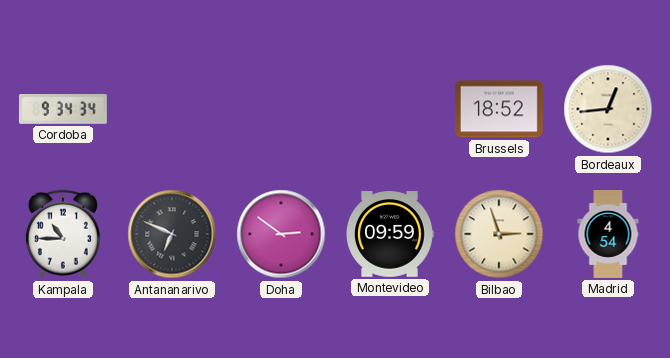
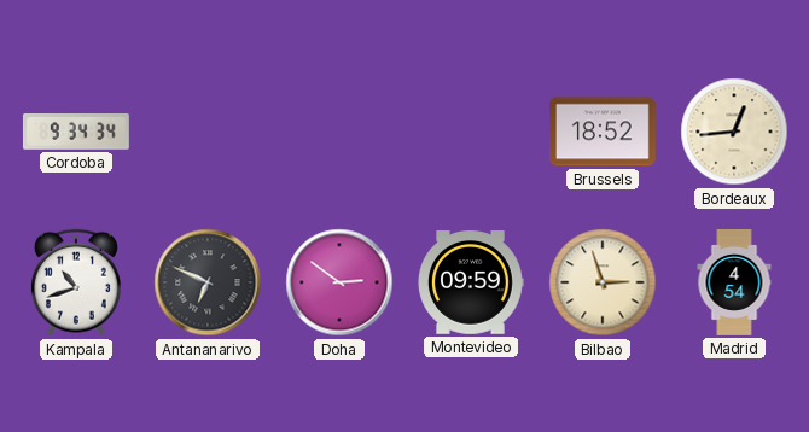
Kampala: 10:45 -> 10:42
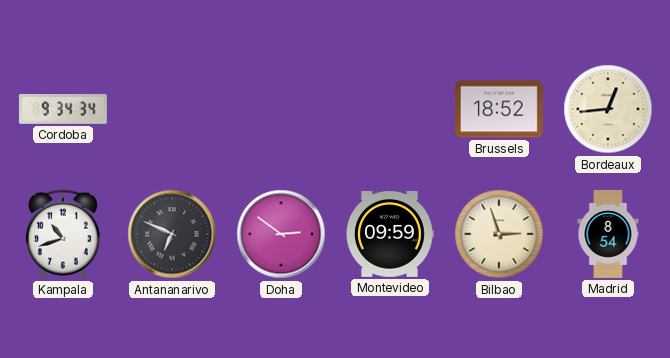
Madrid: 4:54 -> 8:54
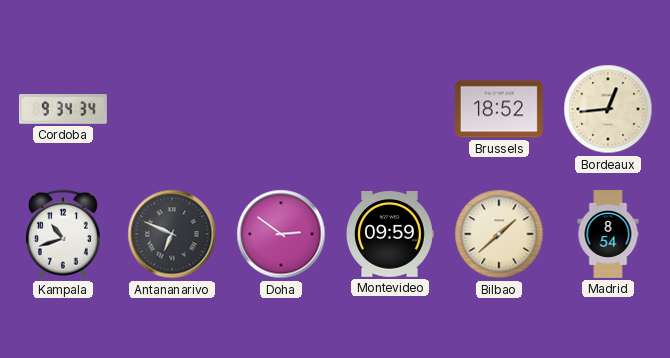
Bilbao: 2:57 -> 1:38
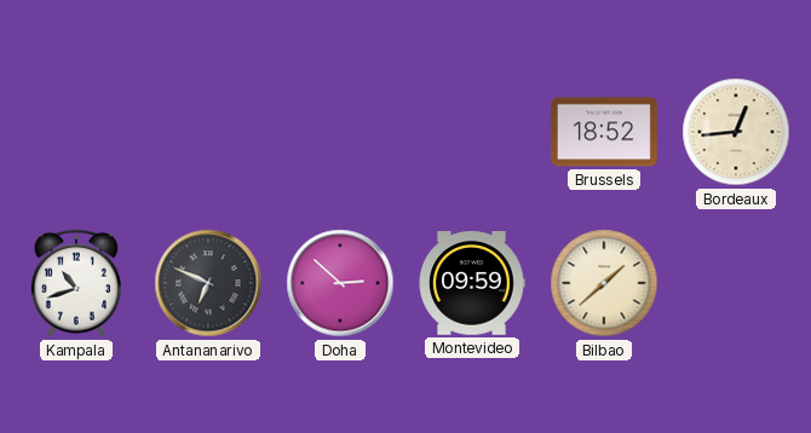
Cordoba: 9:34 -> none
Doha: 2:51 -> 2:52
Madrid: 8:54 -> none
